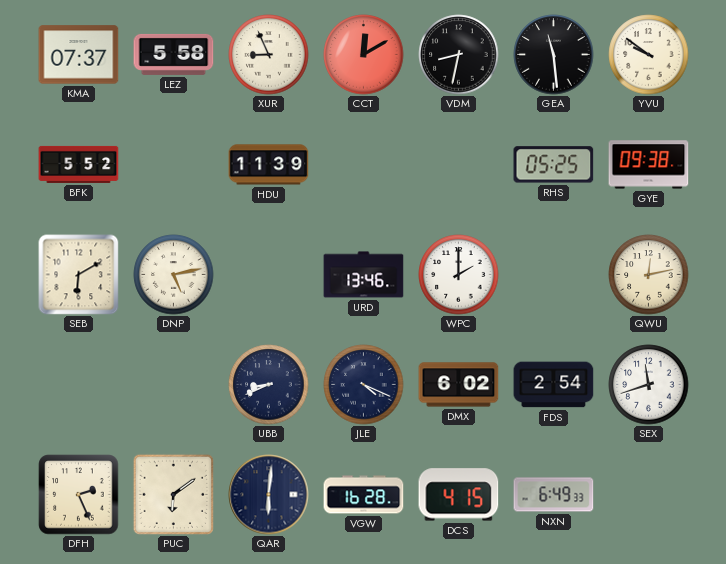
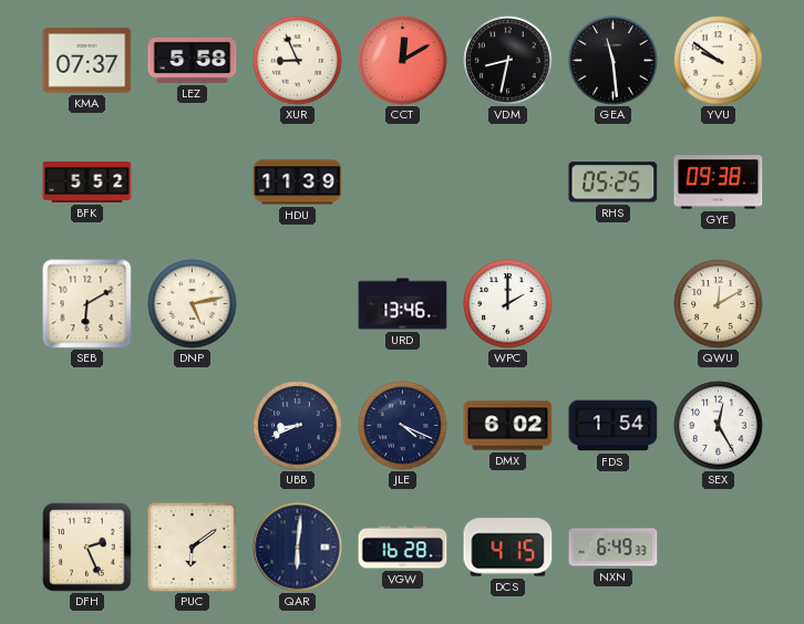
QWU: 12:13 -> 12:10
FDS: 2:54 -> 1:54
SEX: 11:42 -> 12:25
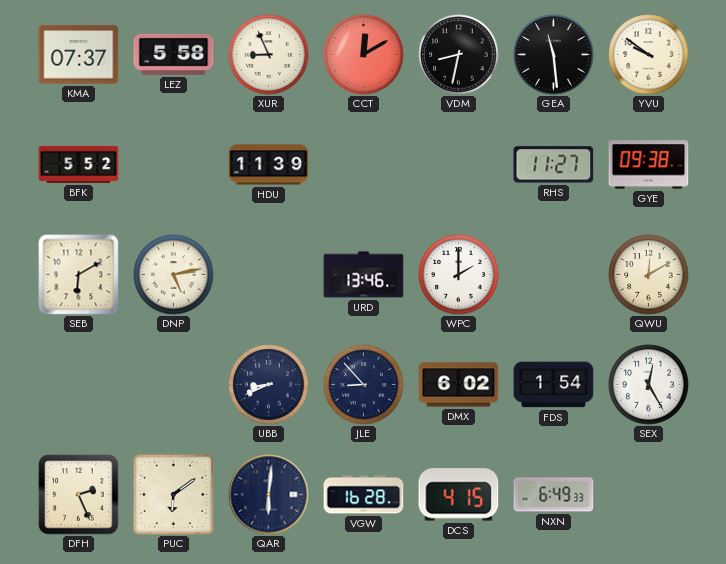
RHS: 05:25 -> 11:27
JLE: 4:19 -> 8:53
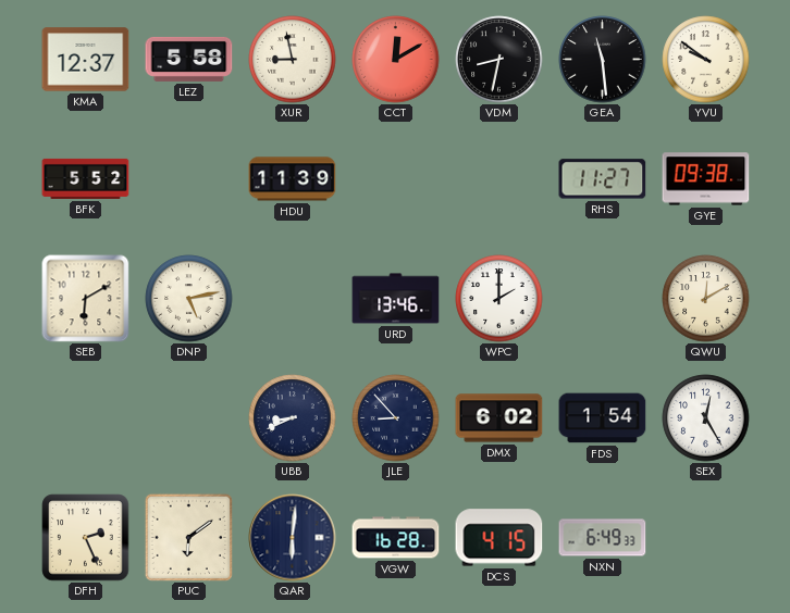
KMA: 07:37 -> 12:37
XUR: 8:56 -> 8:58
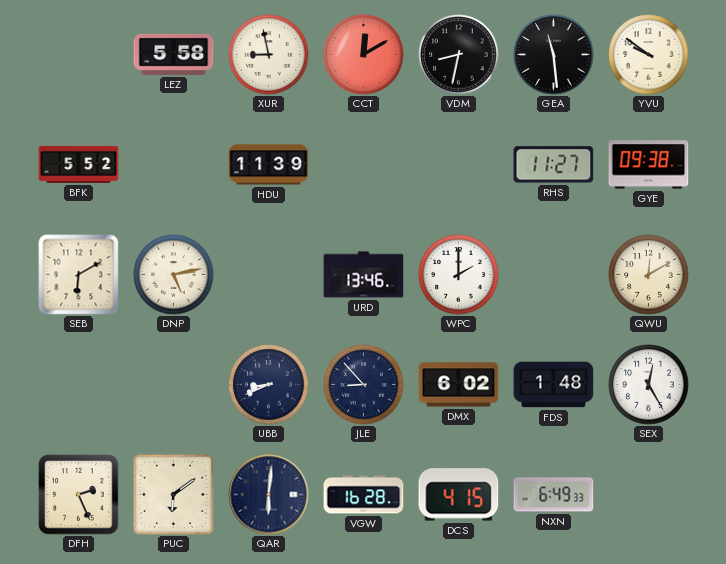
KMA: 12:37 -> none
FDS: 1:54 -> 1:48
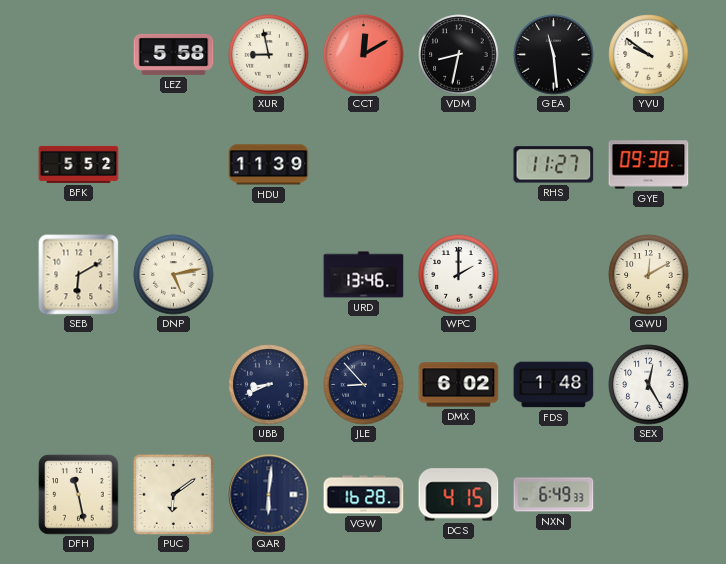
DFH: 2:26 -> 11:28
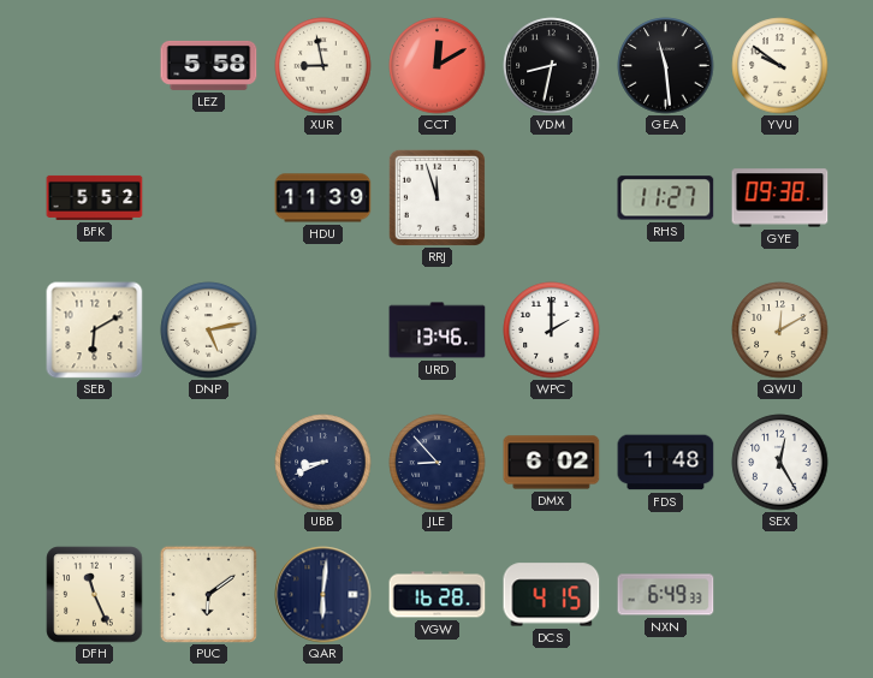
RRJ: none -> 11:57
DFH: 11:28 -> 11:26
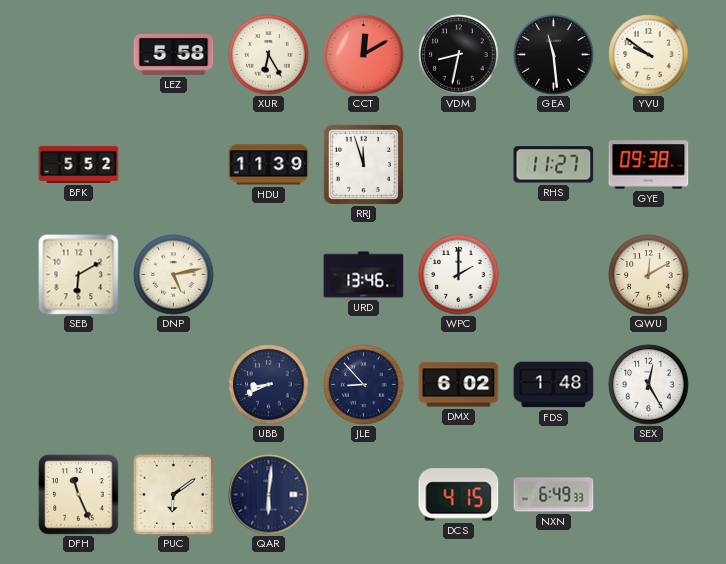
XUR: 8:58 -> 6:25
VGW: 16:28 -> none
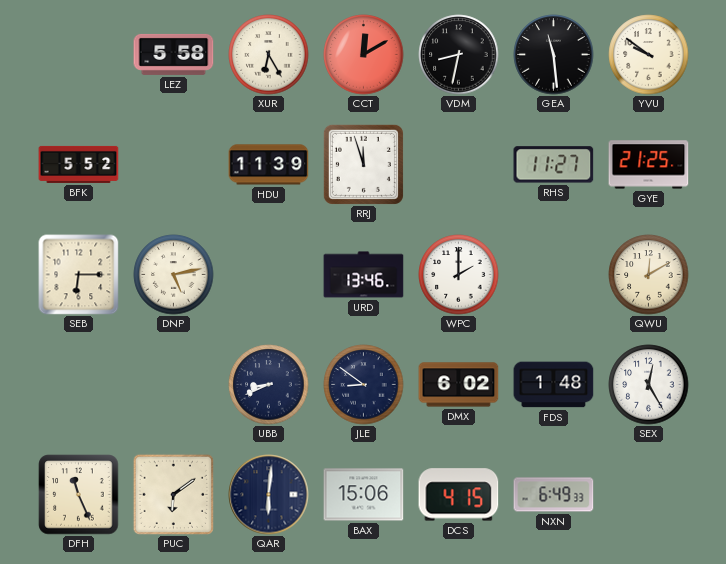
GYE: 09:38 -> 21:25
SEB: 6:10 -> 6:15
JLE: 8:53 -> 8:51
BAX: none -> 15:06
